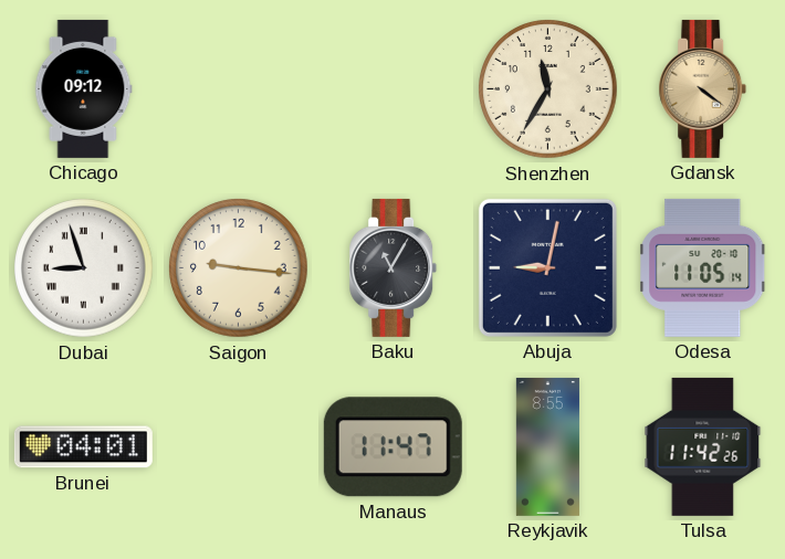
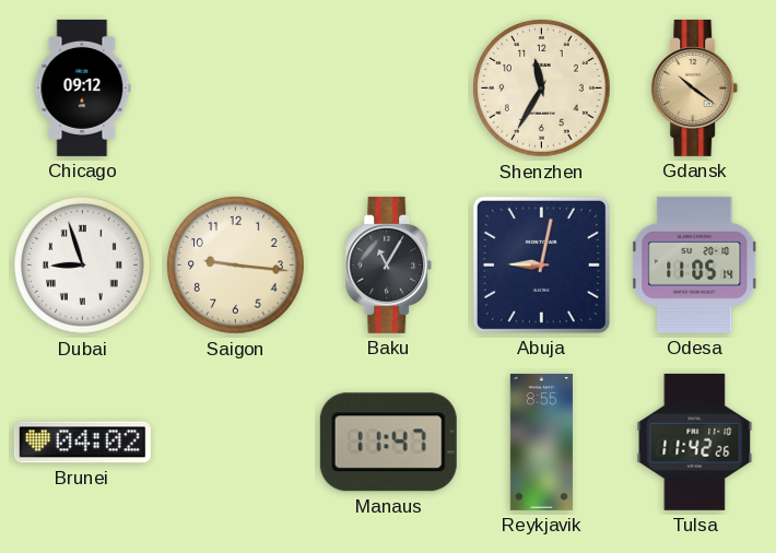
Gdansk: 4:21 -> 10:21
Brunei: 04:01 -> 04:02
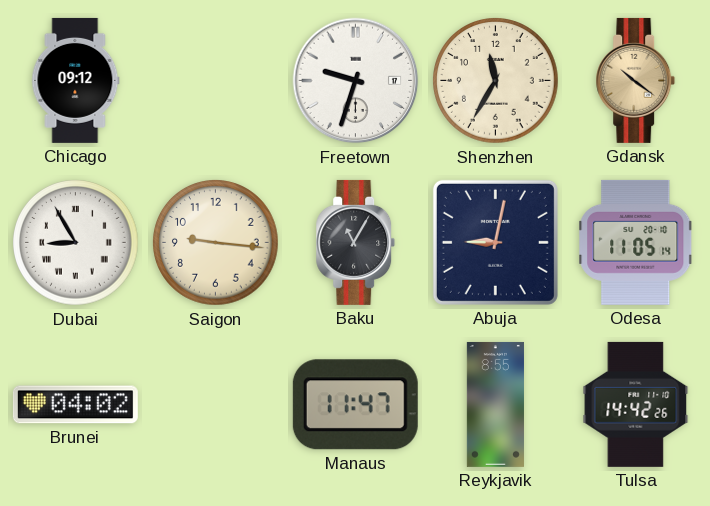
Freetown: none -> 9:33
Dubai: 8:57 -> 8:55
Tulsa: 11:42 -> 14:42
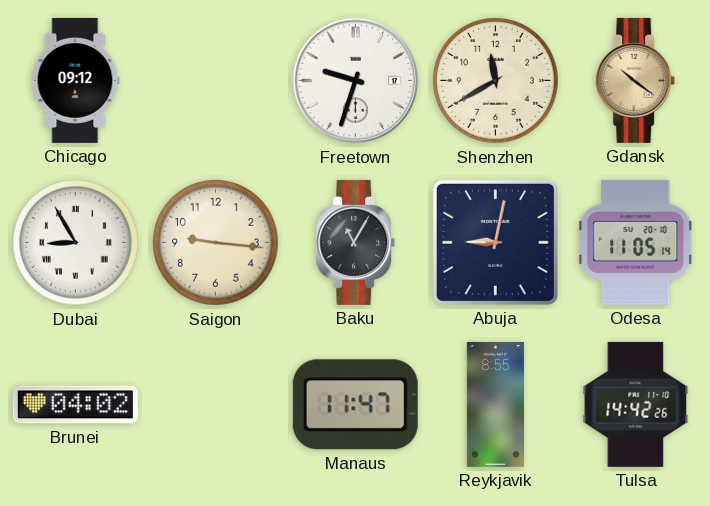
Shenzhen: 11:35 -> 11:40
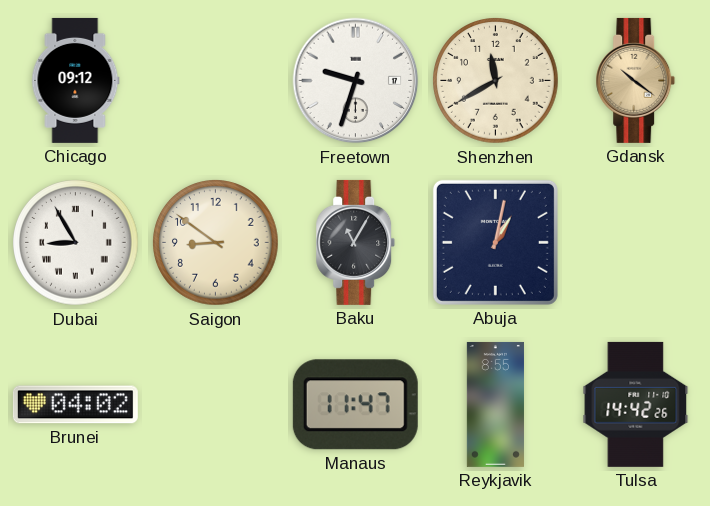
Saigon: 9:16 -> 8:51
Abuja: 9:02 -> 1:02
Odesa: 11:05 -> none
